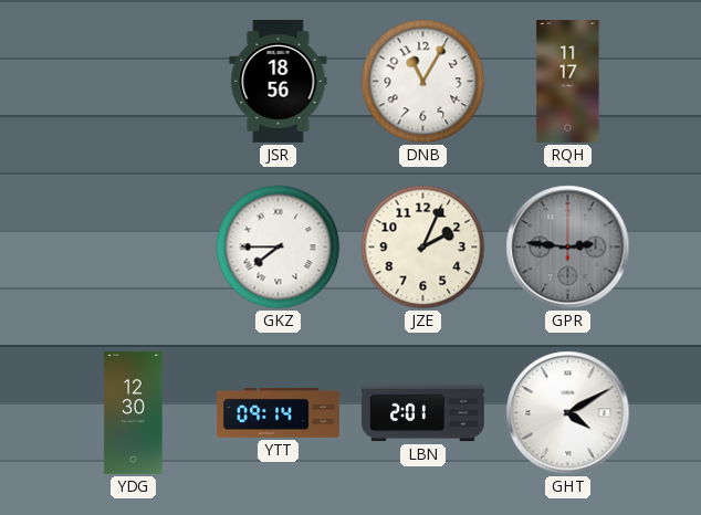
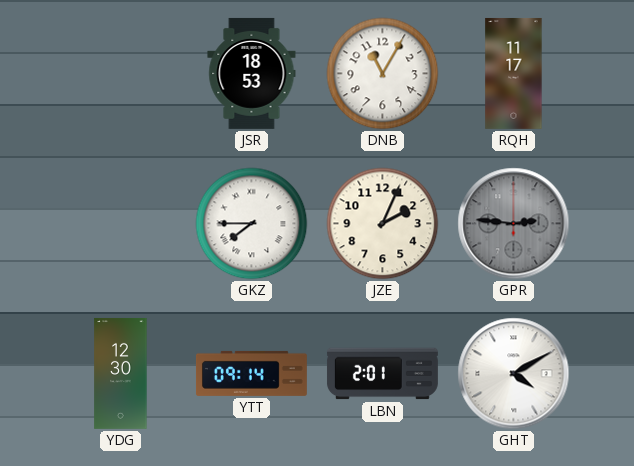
JSR: 18:56 -> 18:53
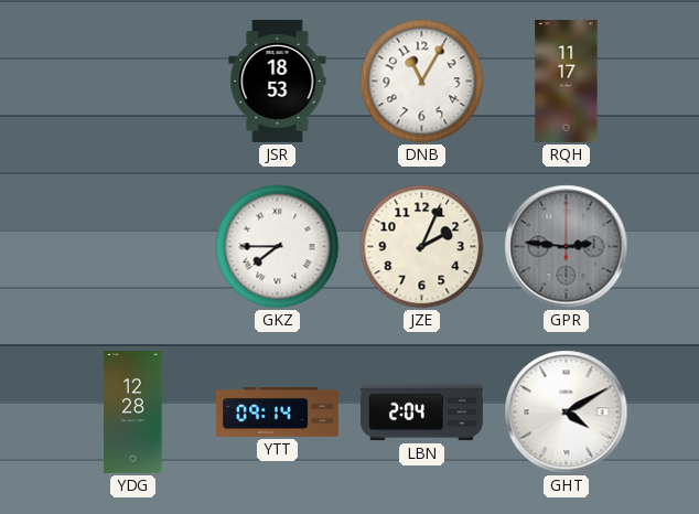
YDG: 12:30 -> 12:28
LBN: 2:01 -> 2:04
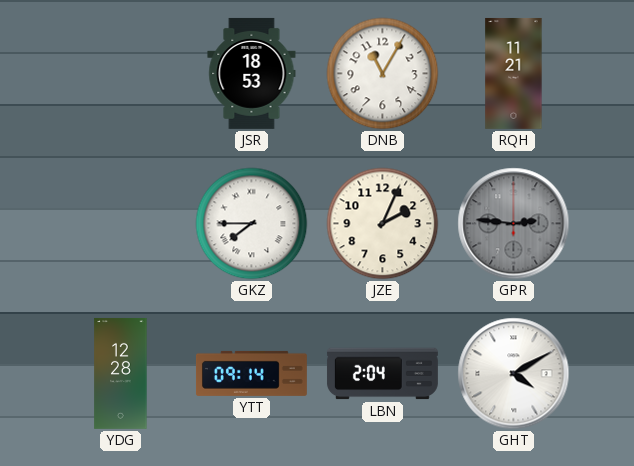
RQH: 11:17 -> 11:21
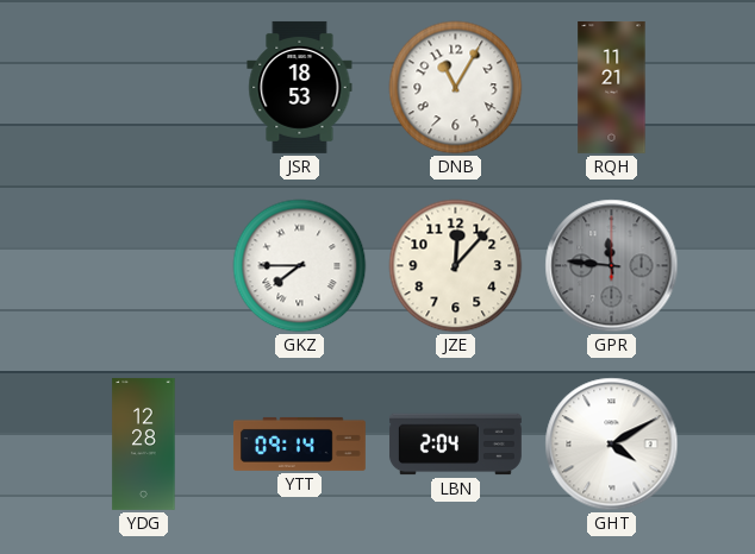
JZE: 2:04 -> 12:07
GPR: 2:46 -> 11:46
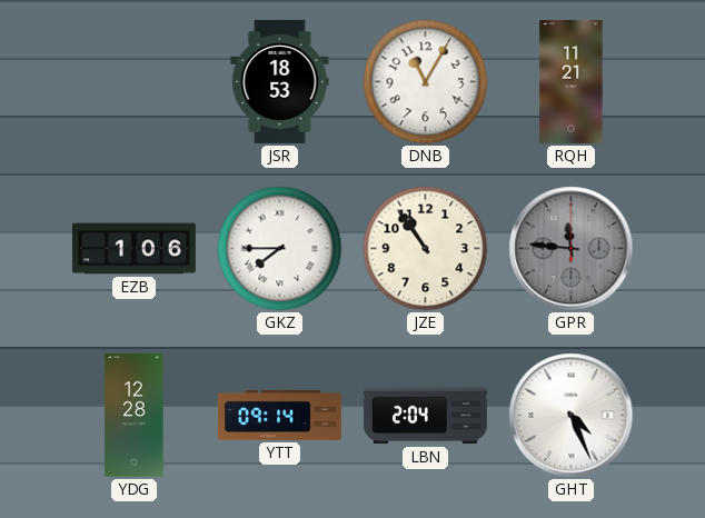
EZB: none -> 1:06
JZE: 12:07 -> 10:54
GHT: 4:10 -> 4:26
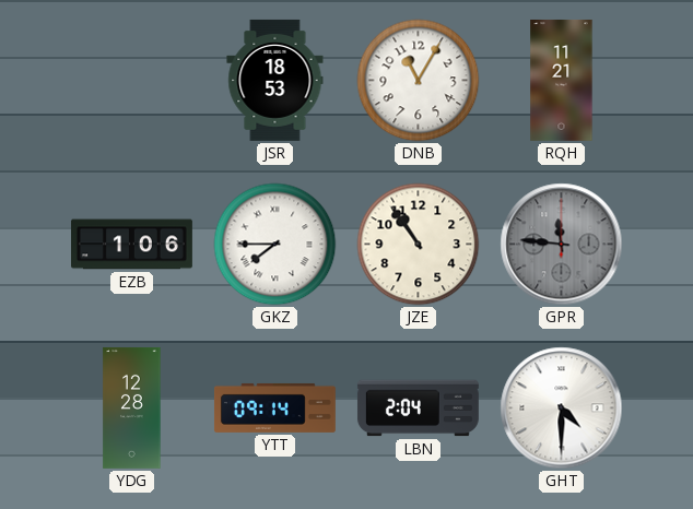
GHT: 4:26 -> 4:30
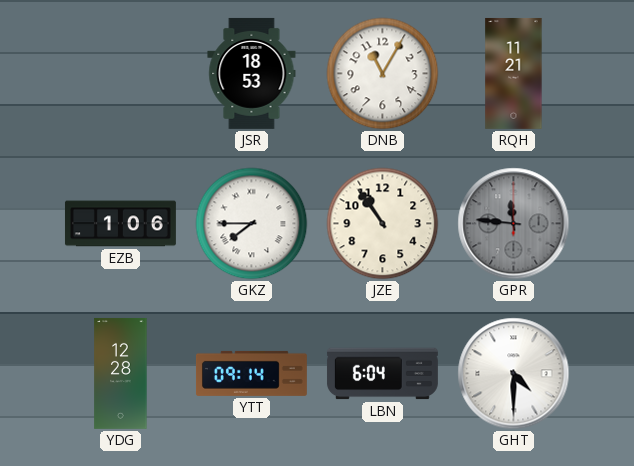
LBN: 2:04 -> 6:04
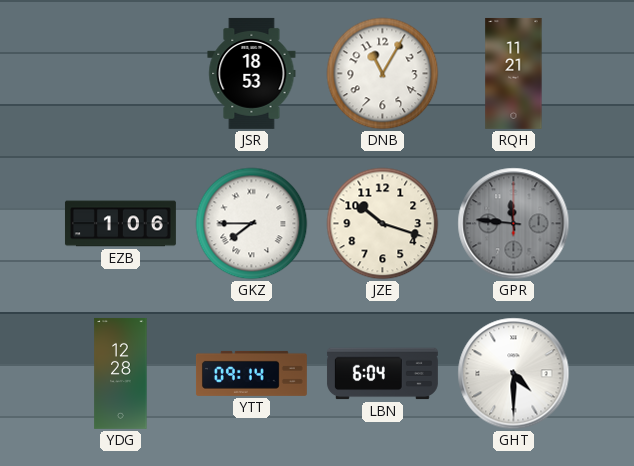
JZE: 10:54 -> 10:18
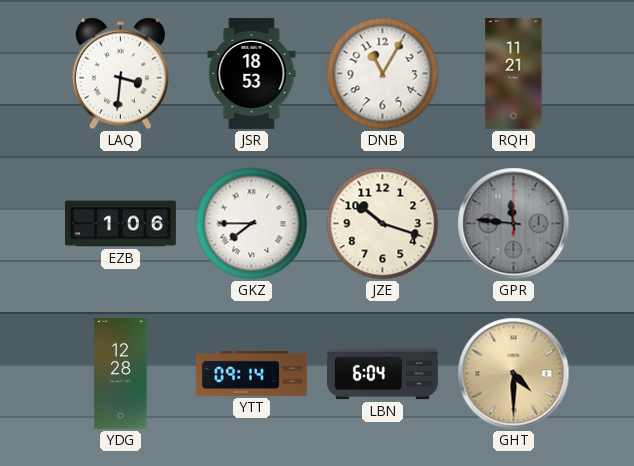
LAQ: none -> 3:31
GHT dial: white -> champagne
